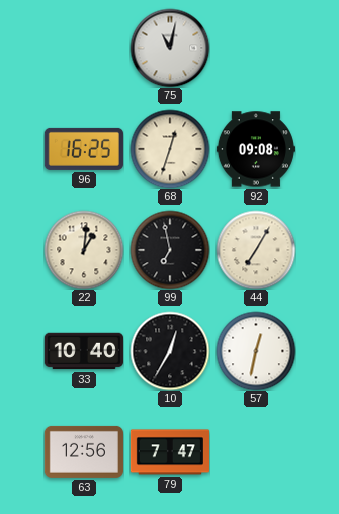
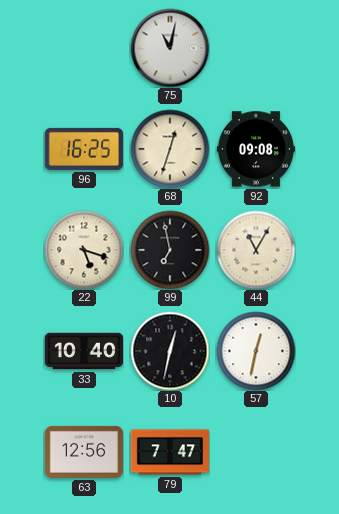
22: 1:01 -> 5:18
44: 7:05 -> 11:05
10: 12:35 -> 12:32
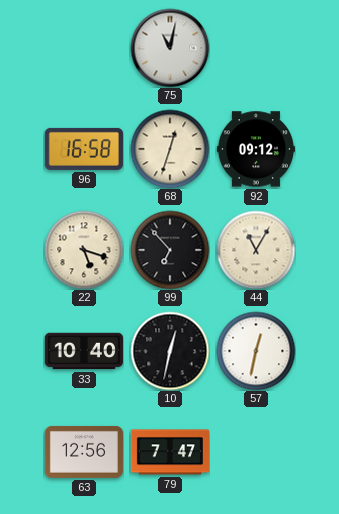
96: 16:25 -> 16:58
92: 09:08 -> 09:12
99: 6:58 -> 6:53
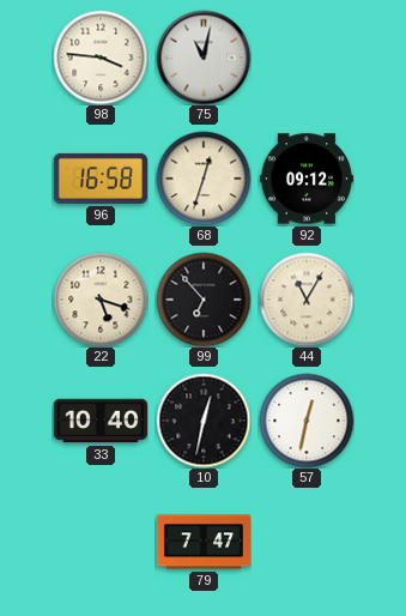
98: none -> 3:46
63: 12:56 -> none
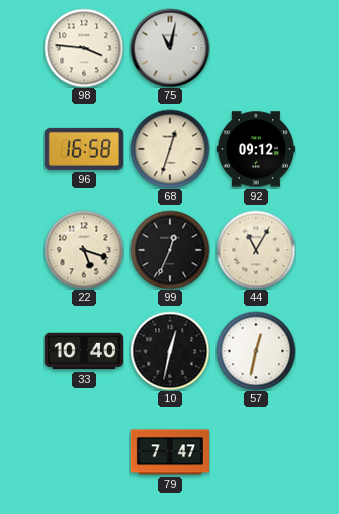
99: 6:53 -> 12:34
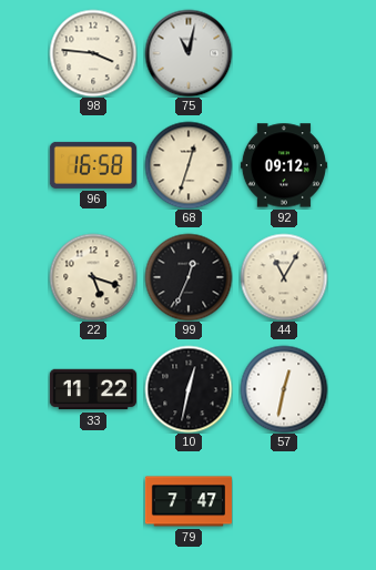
33: 10:40 -> 11:22
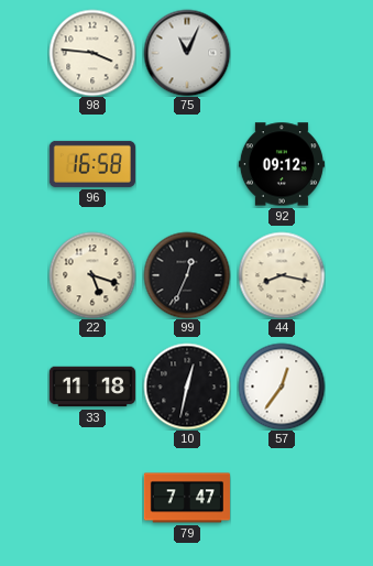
75: 11:02 -> 11:04
68: 12:33 -> none
44: 11:05 -> 8:17
33: 11:22 -> 11:18
57: 12:32 -> 12:36
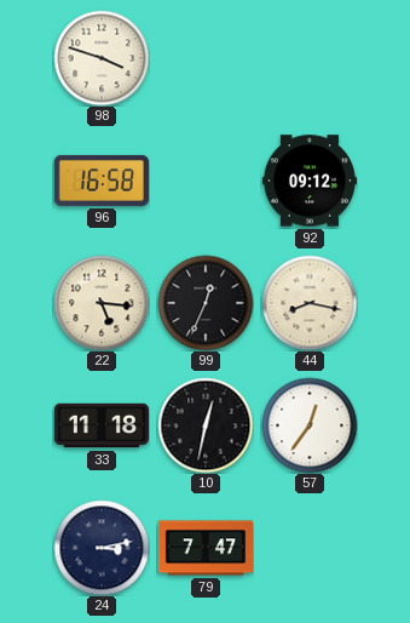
98: 3:46 -> 3:48
75: 11:04 -> none
22: 5:18 -> 5:16
24: none -> 3:13
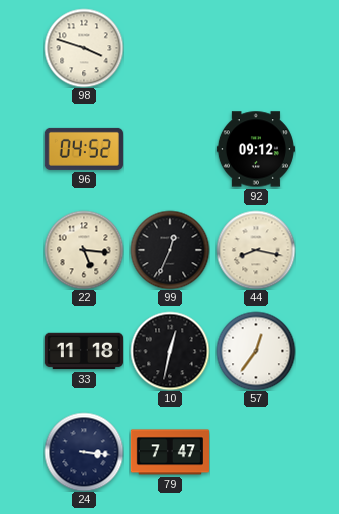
96: 16:58 -> 04:52
24: 3:13 -> 3:16
